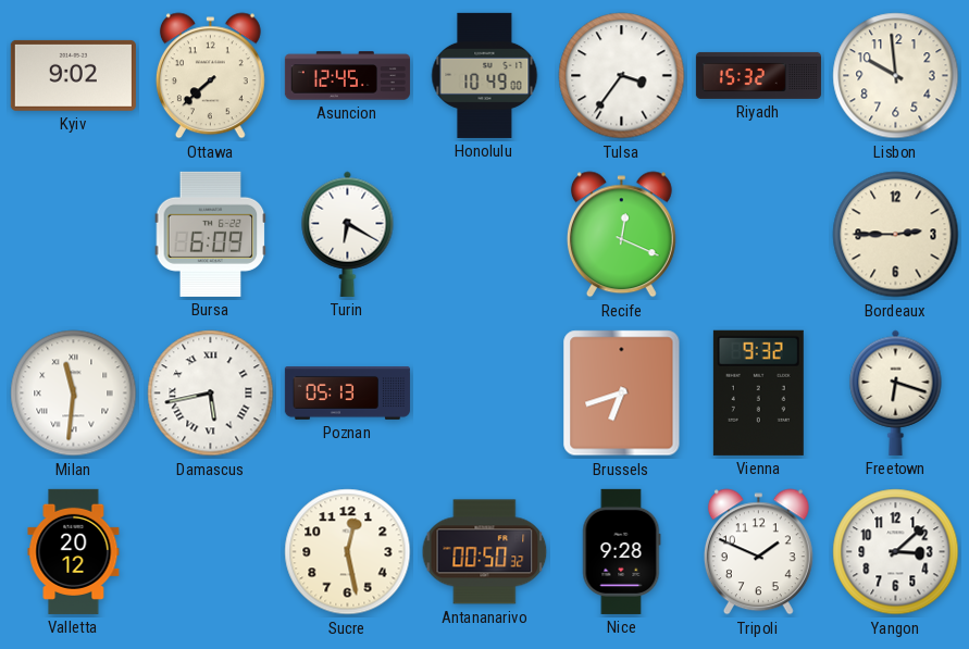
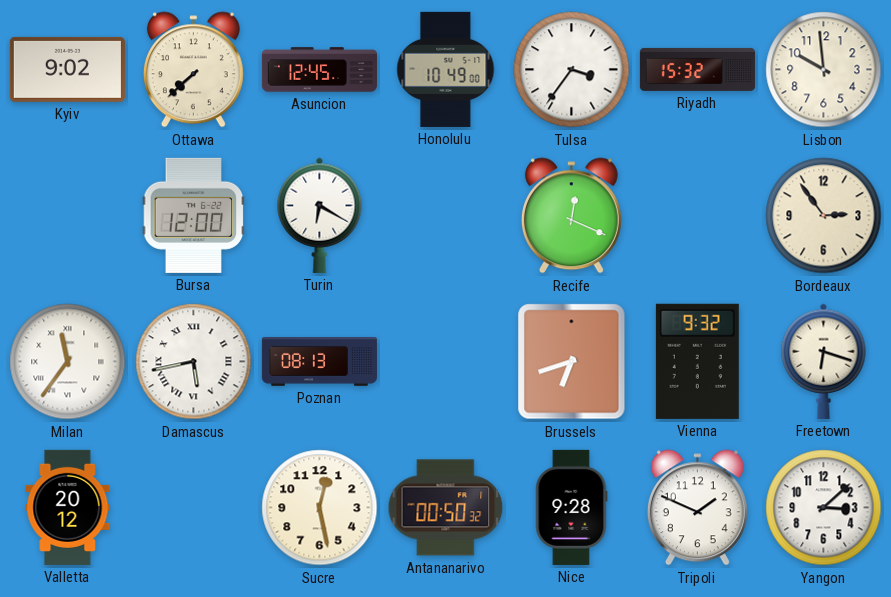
Bursa: 6:09 -> 12:00
Bordeaux: 2:45 -> 2:54
Milan: 11:31 -> 11:36
Poznan: 05:13 -> 08:13
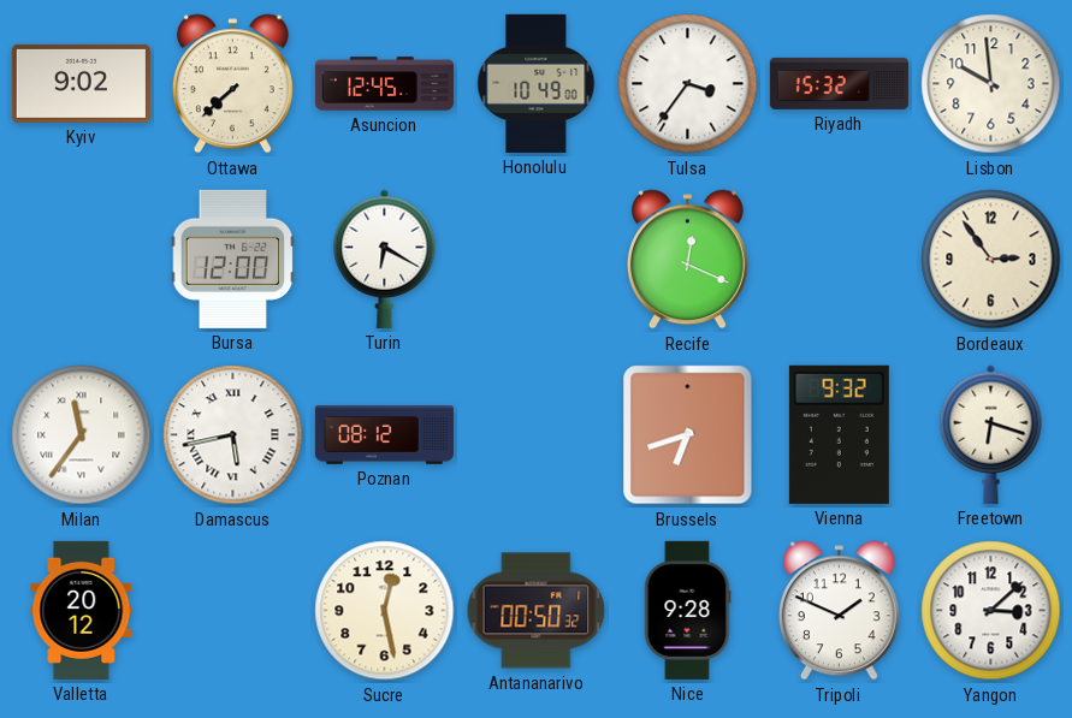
Poznan: 08:13 -> 08:12
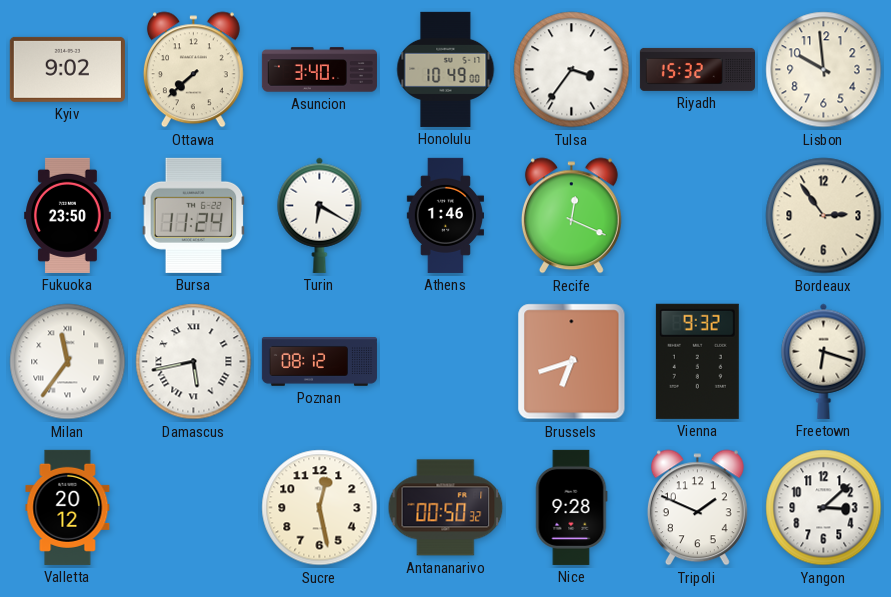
Asuncion: 12:45 -> 3:40
Fukuoka: none -> 23:50
Bursa: 12:00 -> 11:24
Athens: none -> 1:46
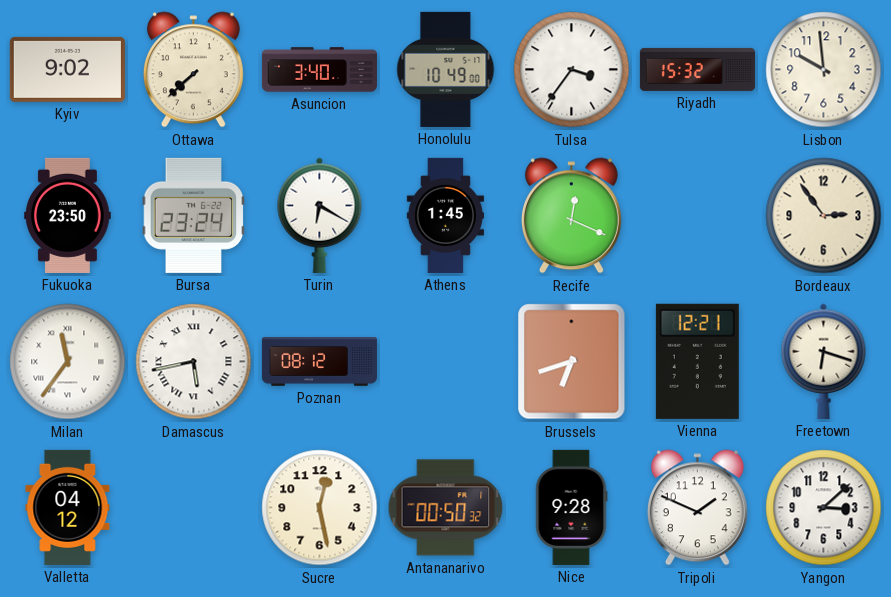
Bursa: 11:24 -> 23:24
Athens: 1:46 -> 1:45
Vienna: 9:32 -> 12:21
Valletta: 20:12 -> 04:12
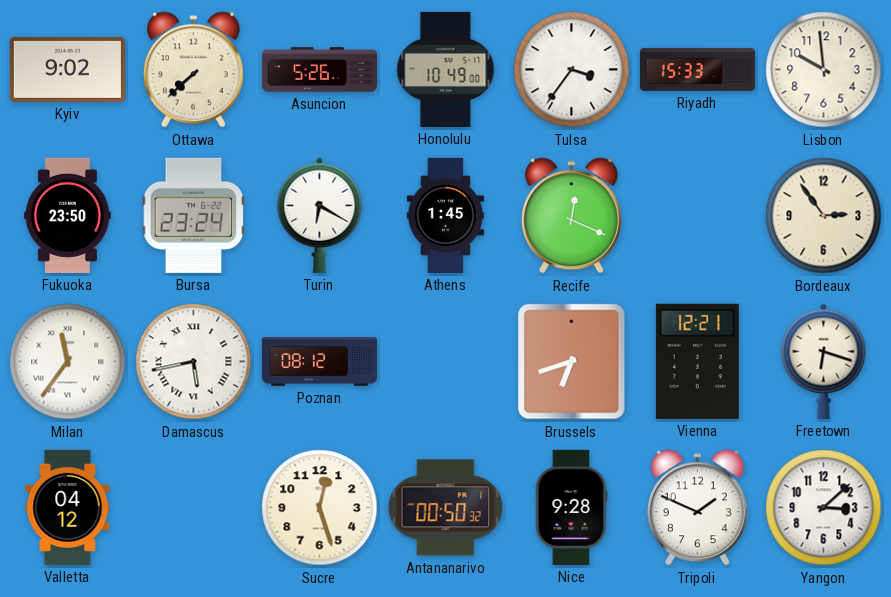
Asuncion: 3:40 -> 5:26
Riyadh: 15:32 -> 15:33
Sucre: 12:28 -> 12:27
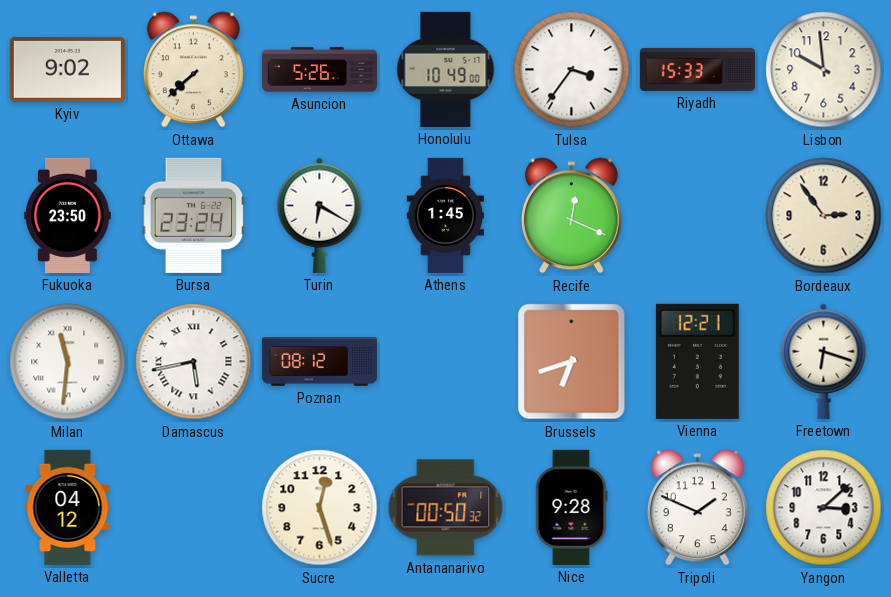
Milan: 11:36 -> 11:31
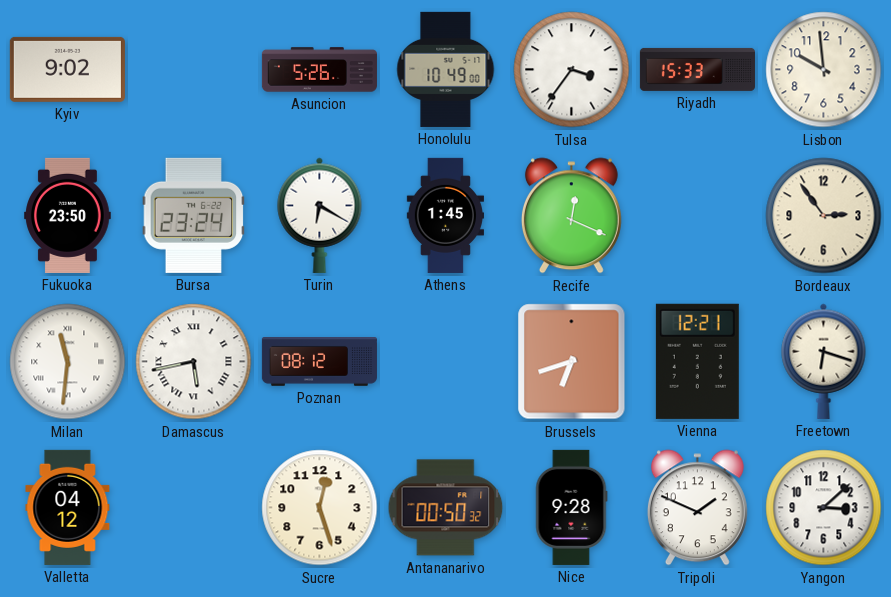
Ottawa: 7:38 -> none
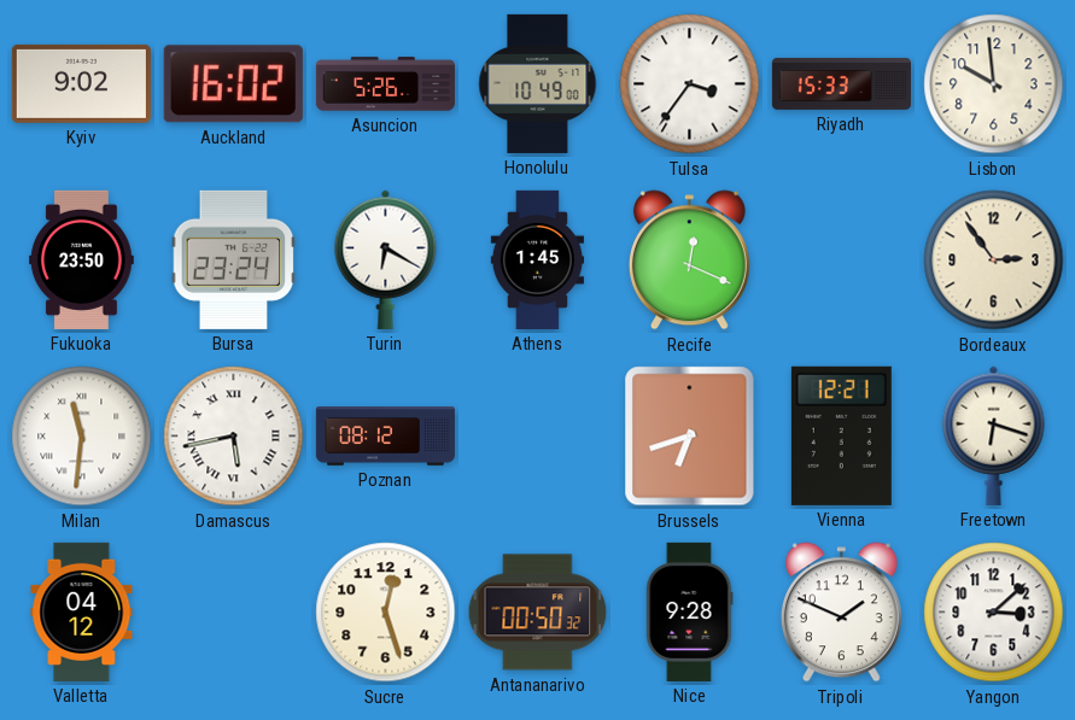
Auckland: none -> 16:02
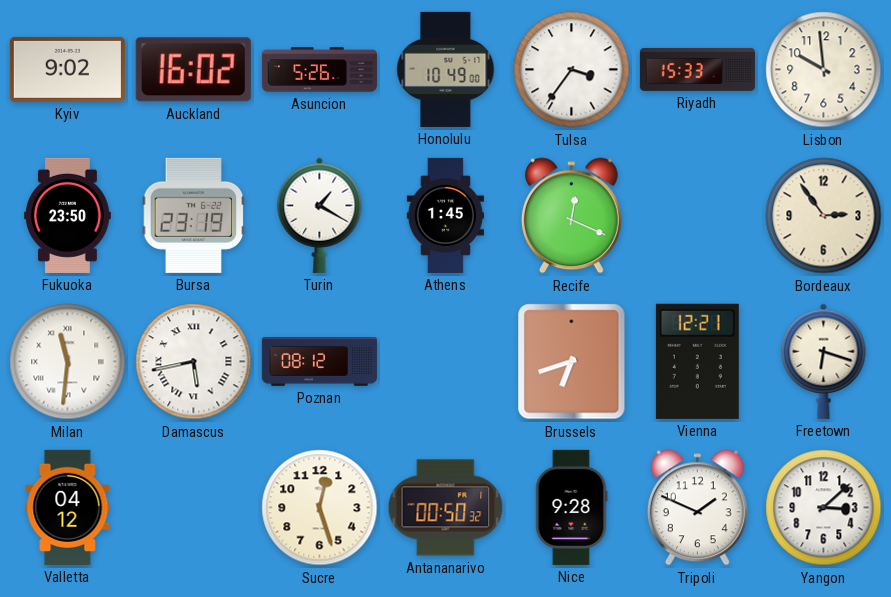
Bursa: 23:24 -> 23:19
Turin: 6:20 -> 1:20
